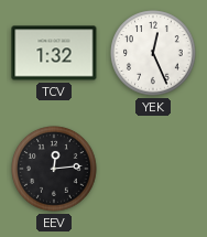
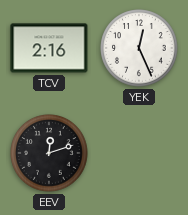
TCV: 1:32 -> 2:16
EEV: 12:14 -> 12:12
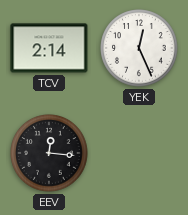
TCV: 2:16 -> 2:14
EEV: 12:12 -> 12:16
